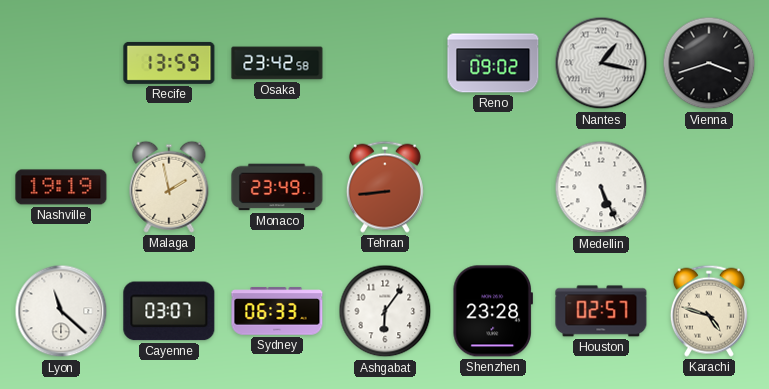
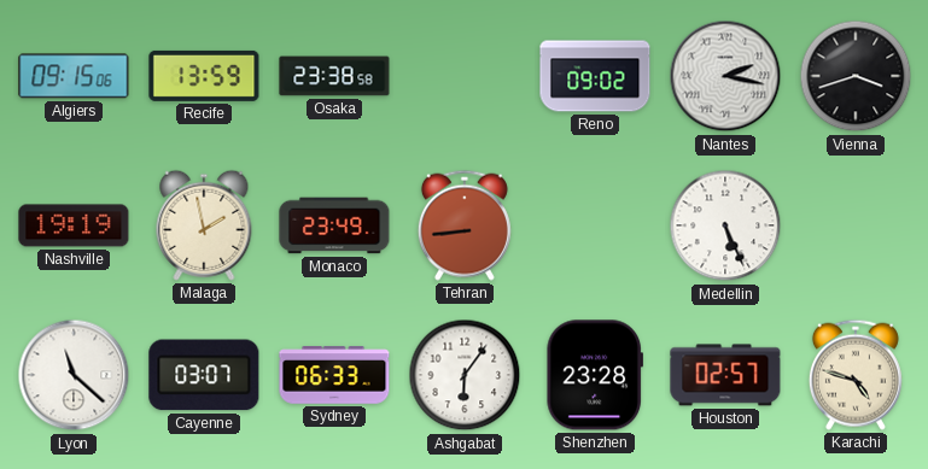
Algiers: none -> 09:15
Osaka: 23:42 -> 23:38
Nantes: 1:17 -> 2:17
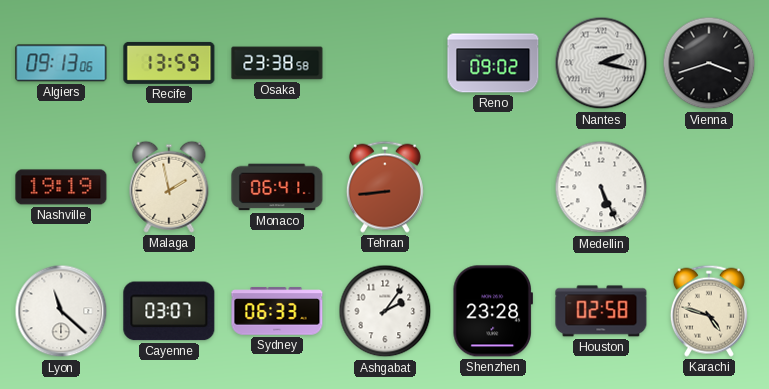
Algiers: 09:15 -> 09:13
Monaco: 23:49 -> 06:41
Ashgabat: 6:06 -> 2:06
Houston: 02:57 -> 02:58
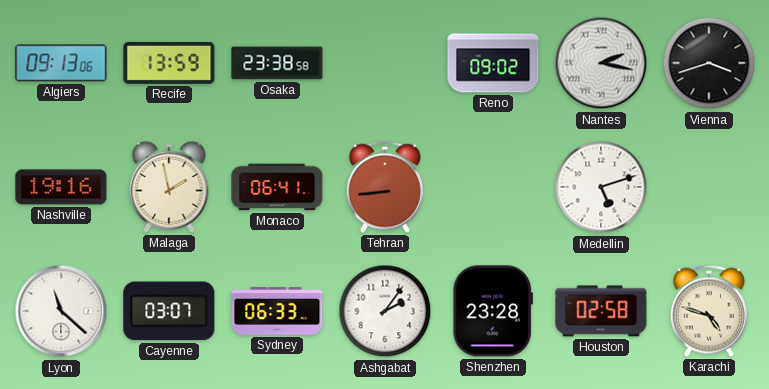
Nashville: 19:19 -> 19:16
Medellin: 5:26 -> 5:12
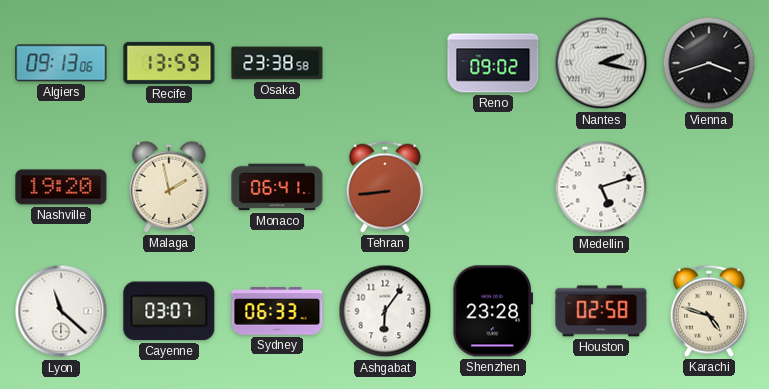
Nashville: 19:16 -> 19:20
Ashgabat: 2:06 -> 6:06
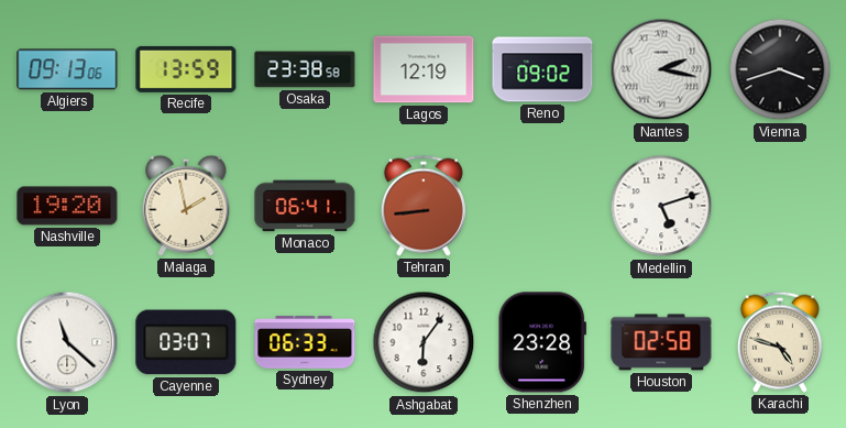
Lagos: none -> 12:19
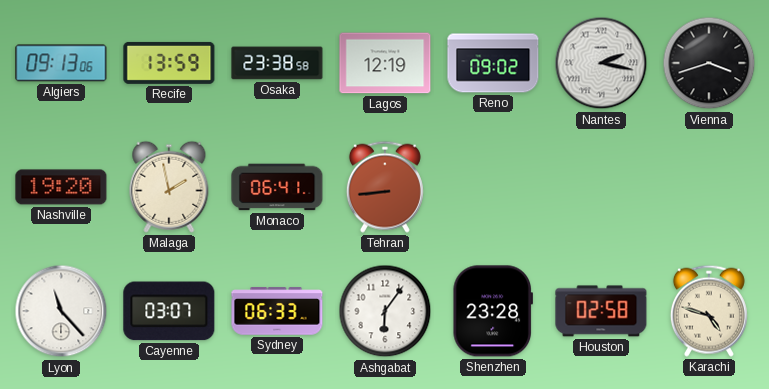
Medellin: 5:12 -> none
Lyon: 11:22 -> 11:23
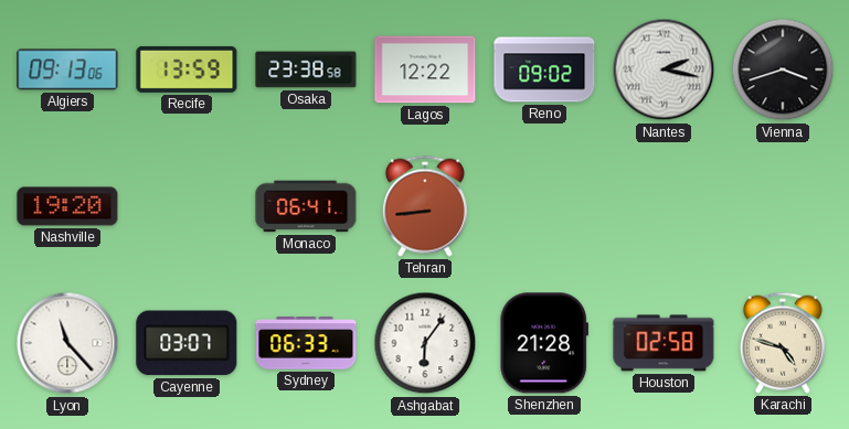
Lagos: 12:19 -> 12:22
Malaga: 1:58 -> none
Shenzhen: 23:28 -> 21:28
